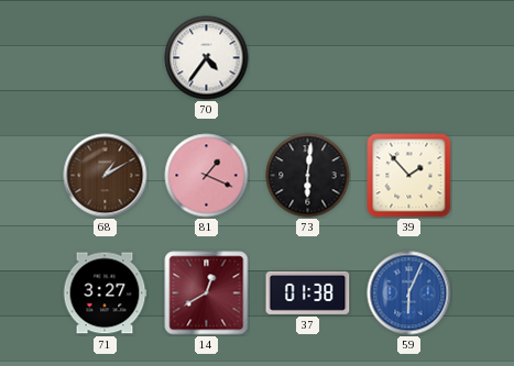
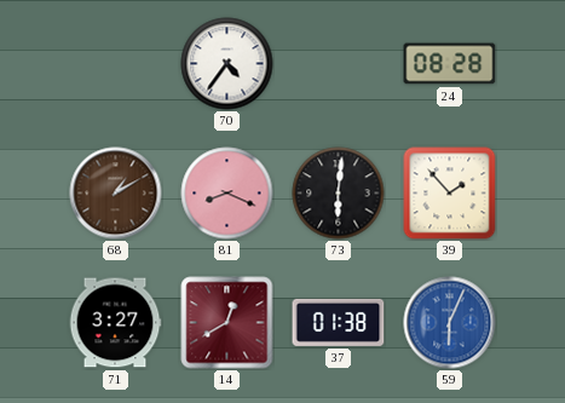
24: none -> 08:28
81: 1:19 -> 8:19
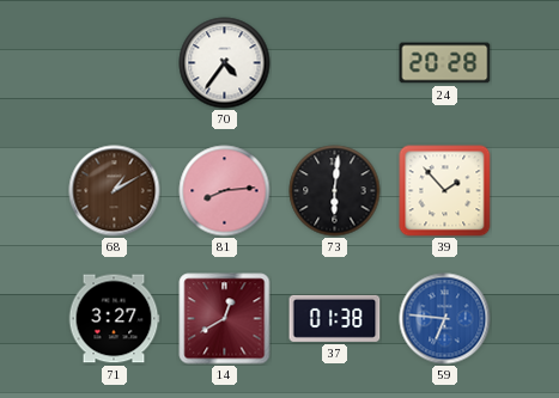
24: 08:28 -> 20:28
81: 8:19 -> 8:14
59: 6:04 -> 6:46
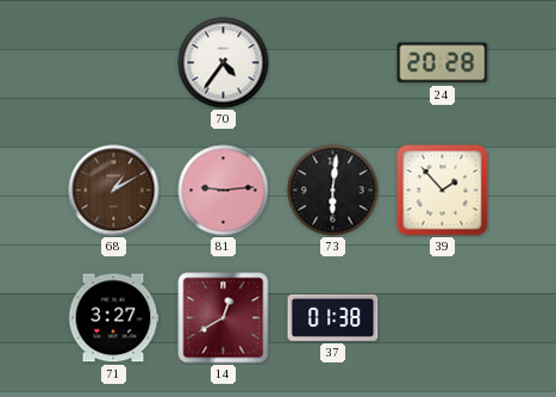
81: 8:14 -> 9:14
59: 6:46 -> none
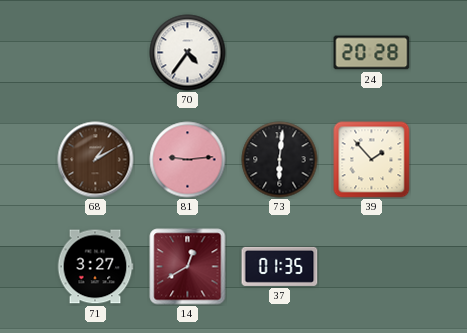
37: 01:38 -> 01:35
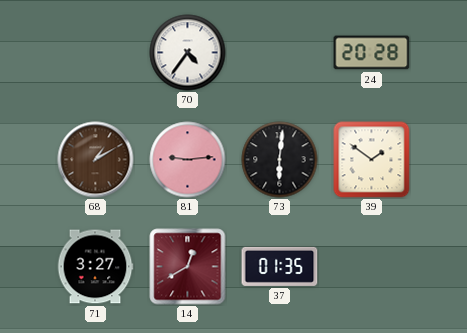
39: 1:53 -> 1:51
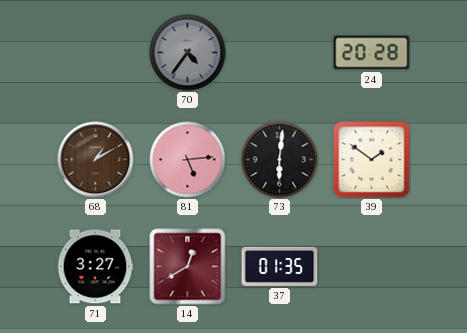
70 dial: white -> grey
81: 9:14 -> 5:14
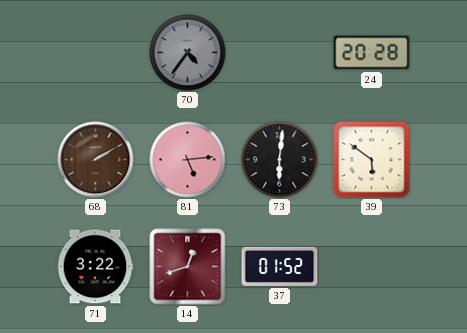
68: 1:10 -> 2:10
39: 1:51 -> 5:51
71: 3:27 -> 3:22
14: 12:40 -> 12:42
37: 01:35 -> 01:52
